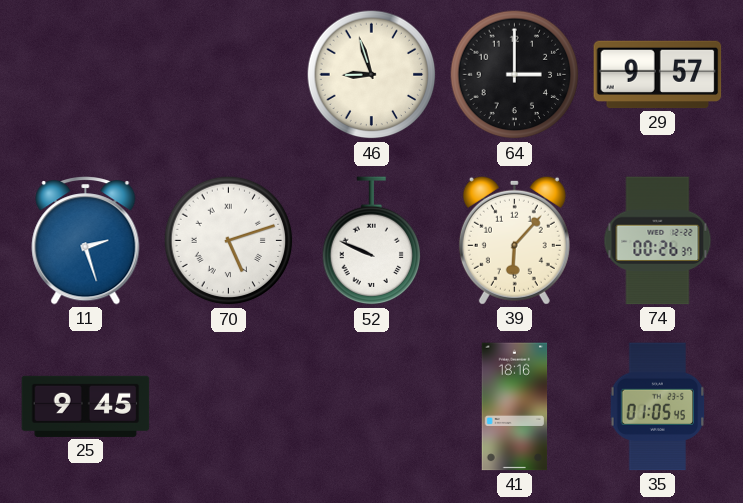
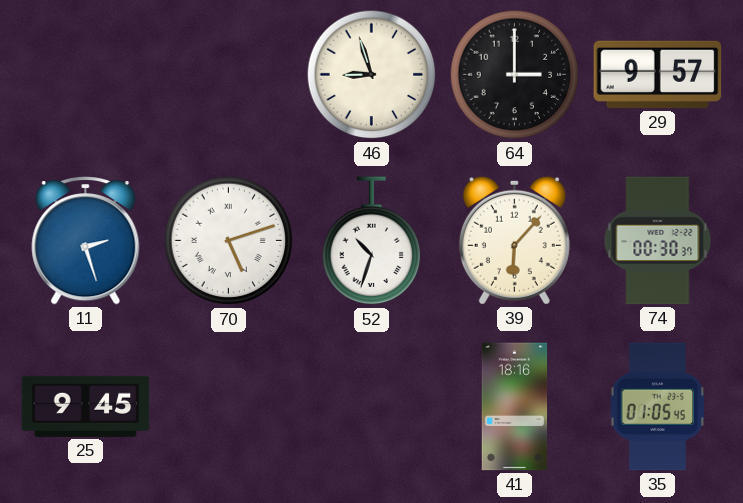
52: 9:49 -> 10:33
74: 00:26 -> 00:30
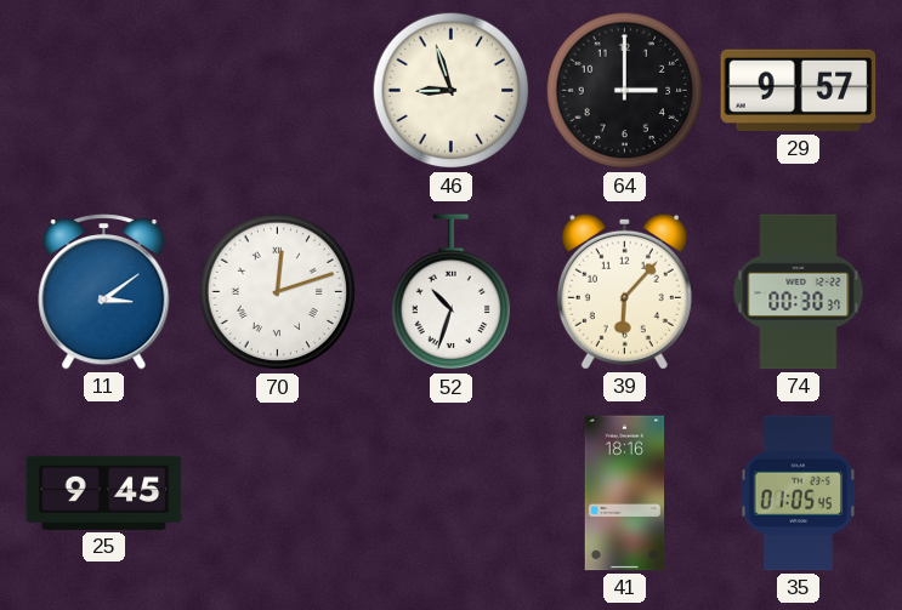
11: 2:27 -> 3:09
70: 5:12 -> 12:12
